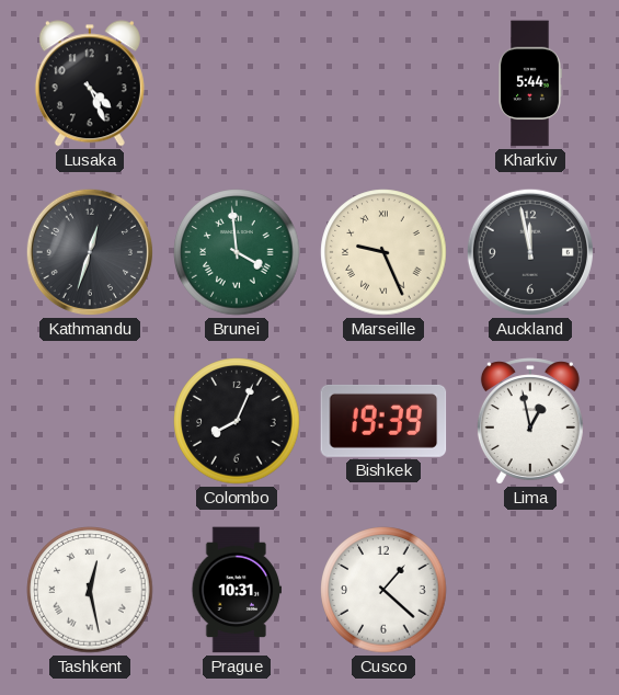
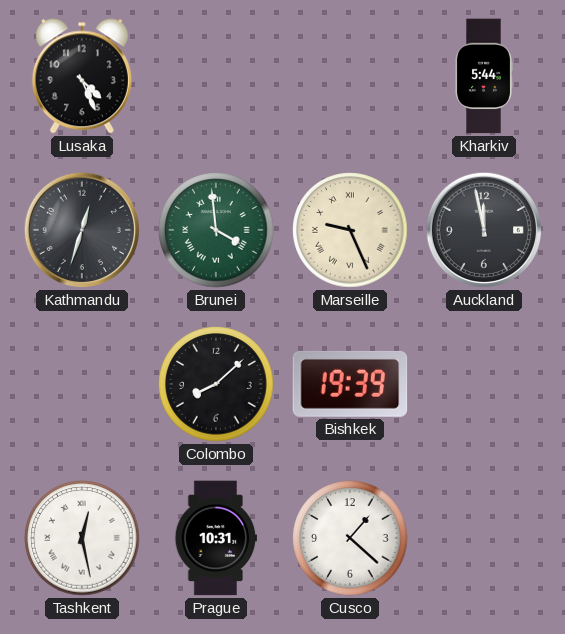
Colombo: 8:04 -> 8:08
Lima: 12:58 -> none
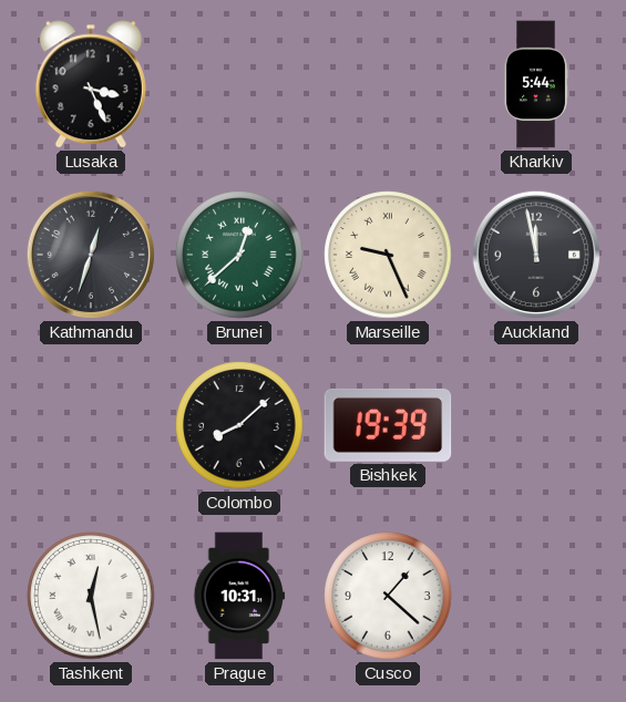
Lusaka: 4:26 -> 3:26
Brunei: 3:59 -> 12:38
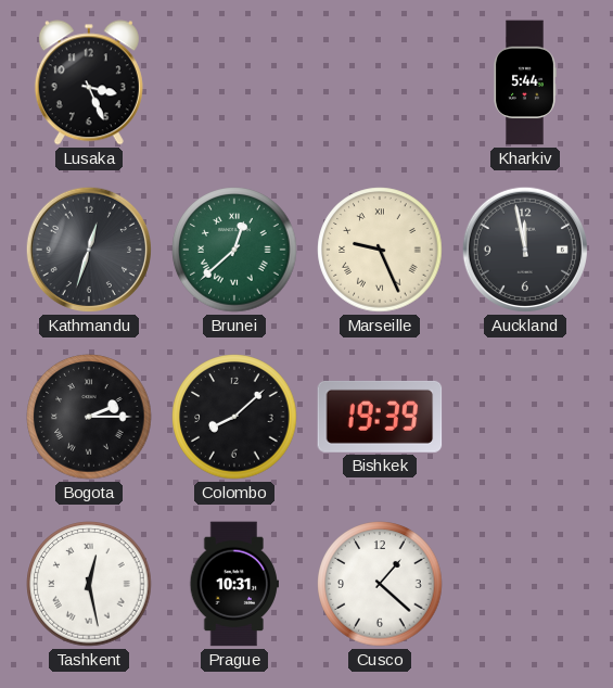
Bogota: none -> 2:15
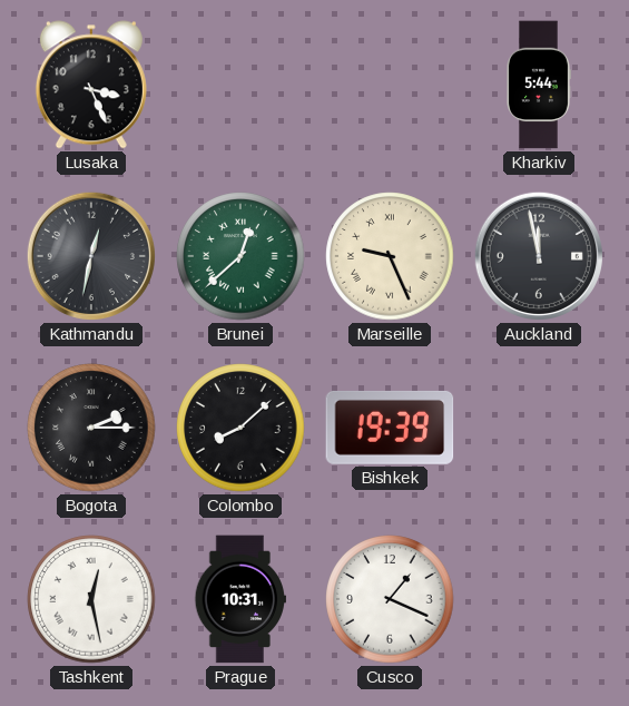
Kathmandu: 12:33 -> 12:32
Cusco: 1:22 -> 1:19
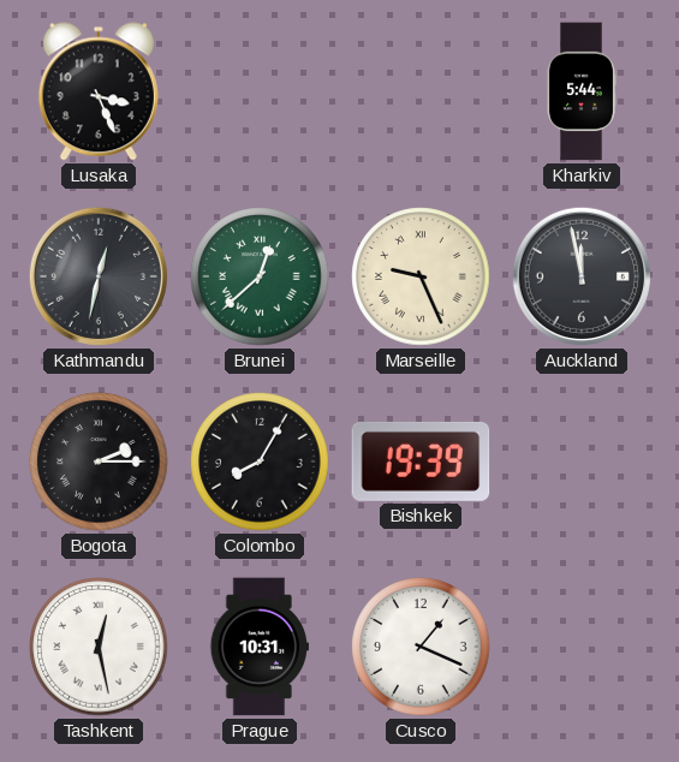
Colombo: 8:08 -> 8:05
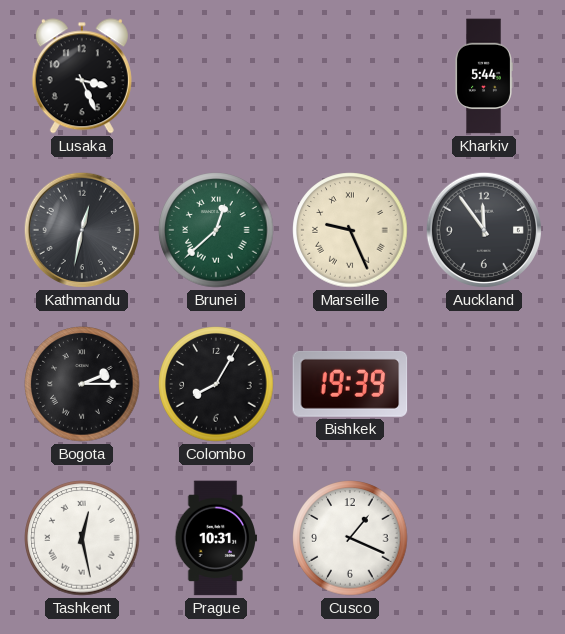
Auckland: 11:58 -> 11:54
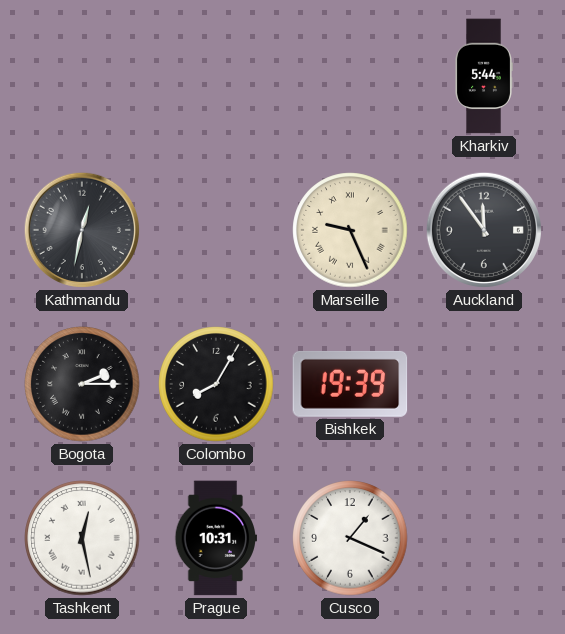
Lusaka: 3:26 -> none
Brunei: 12:38 -> none
